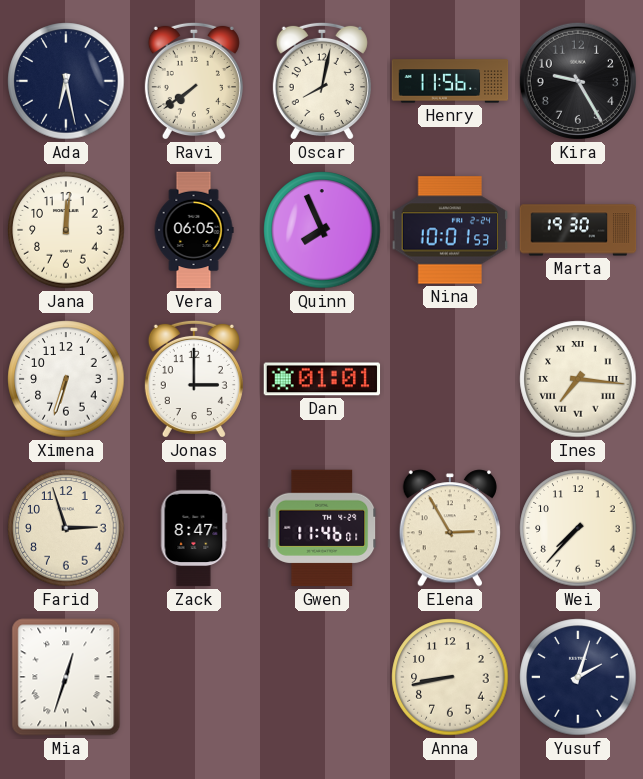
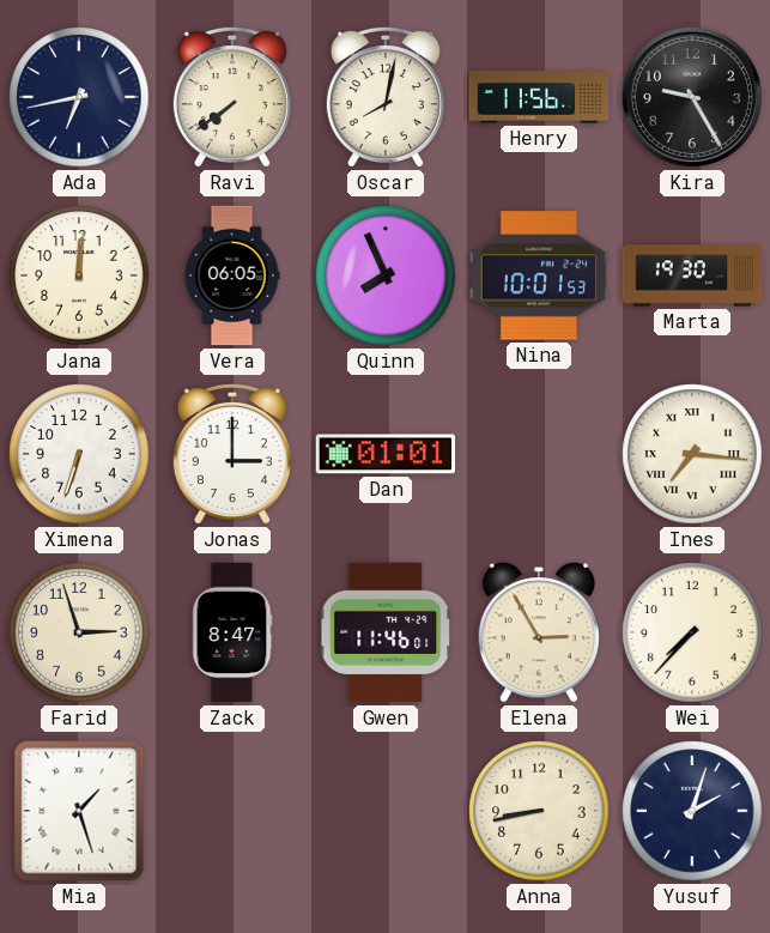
Ada: 6:28 -> 6:43
Mia: 12:33 -> 1:27
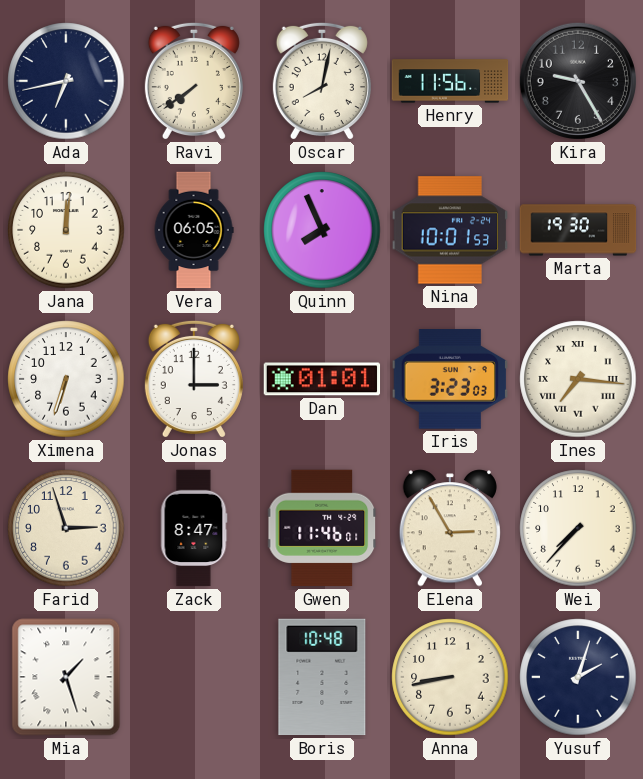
Iris: none -> 3:23
Boris: none -> 10:48
